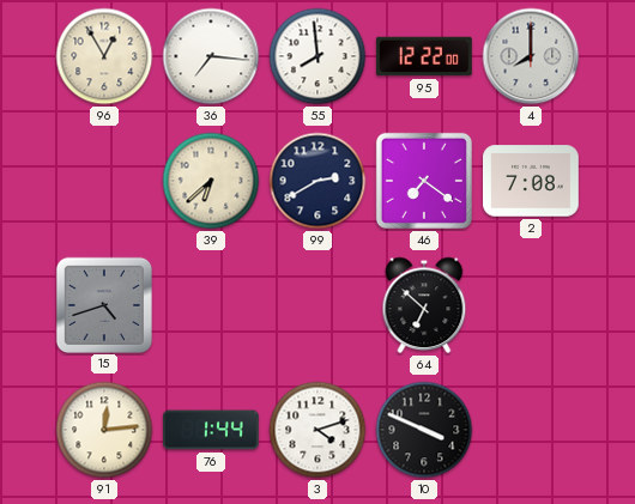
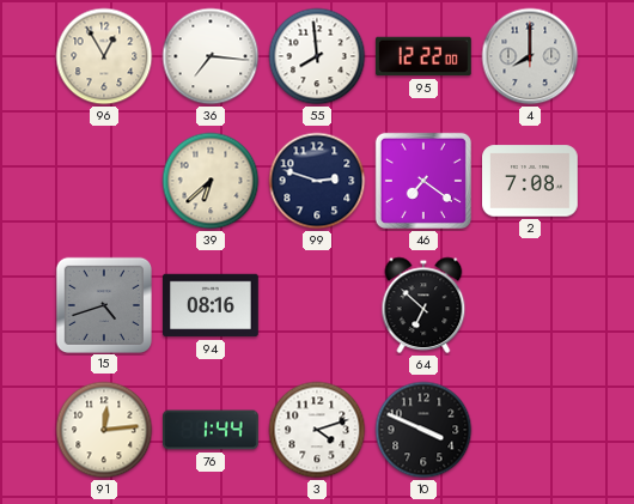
99: 2:40 -> 2:48
94: none -> 08:16
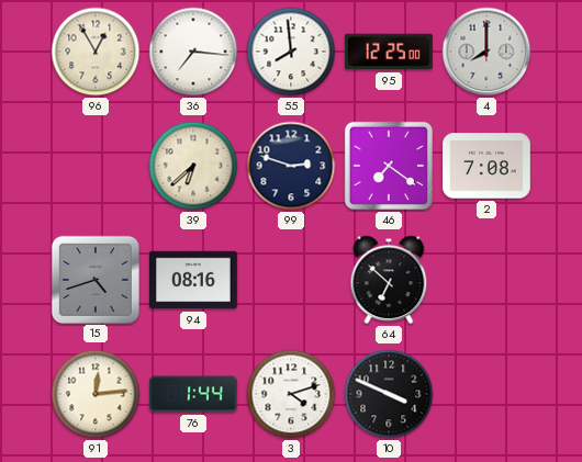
95: 12:22 -> 12:25
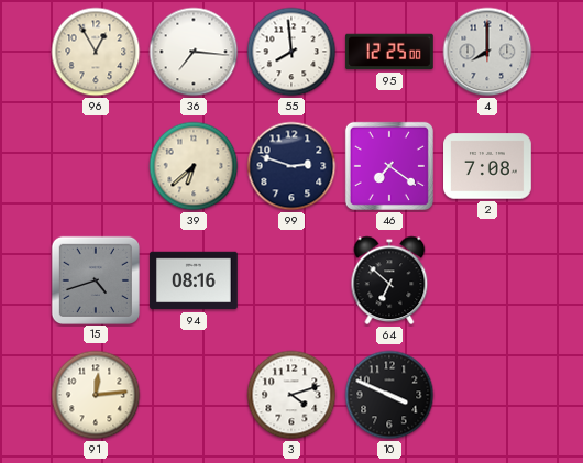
76: 1:44 -> none
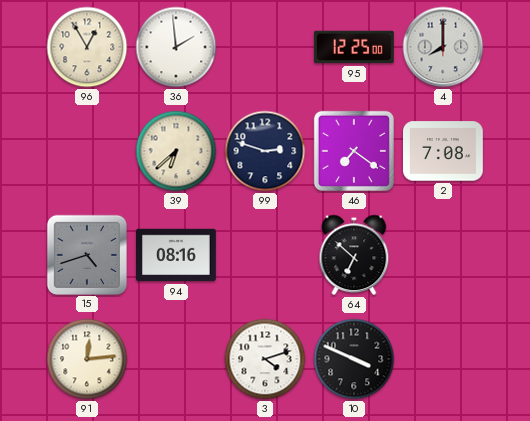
36: 7:16 -> 1:59
55: 7:59 -> none
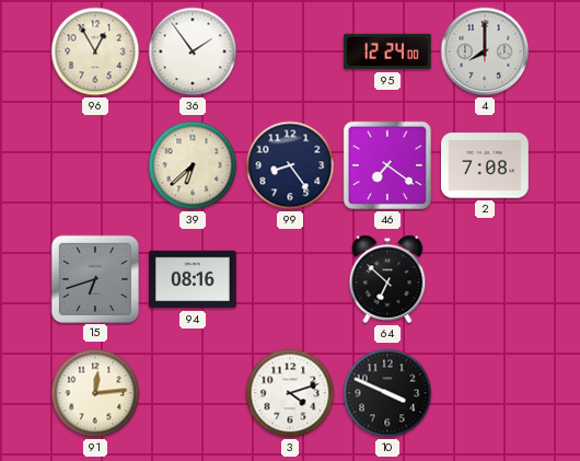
36: 1:59 -> 1:54
95: 12:25 -> 12:24
99: 2:48 -> 8:24
15: 4:42 -> 6:42
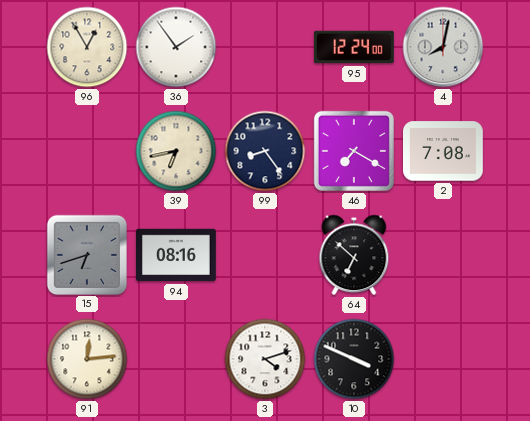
4: 8:00 -> 8:02
39: 6:38 -> 6:43
46: 7:21 -> 7:20
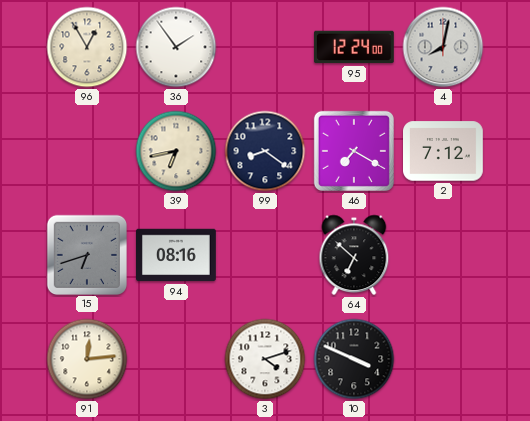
99: 8:24 -> 8:21
2: 7:08 -> 7:12
